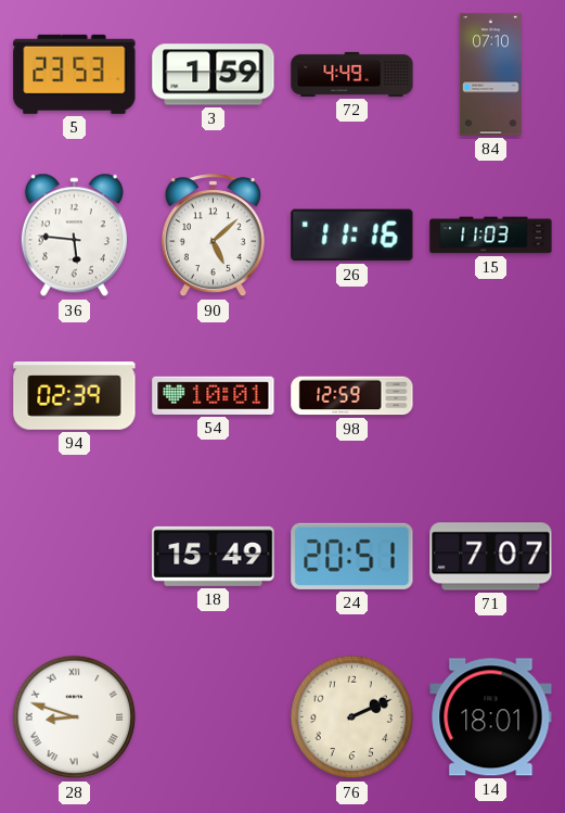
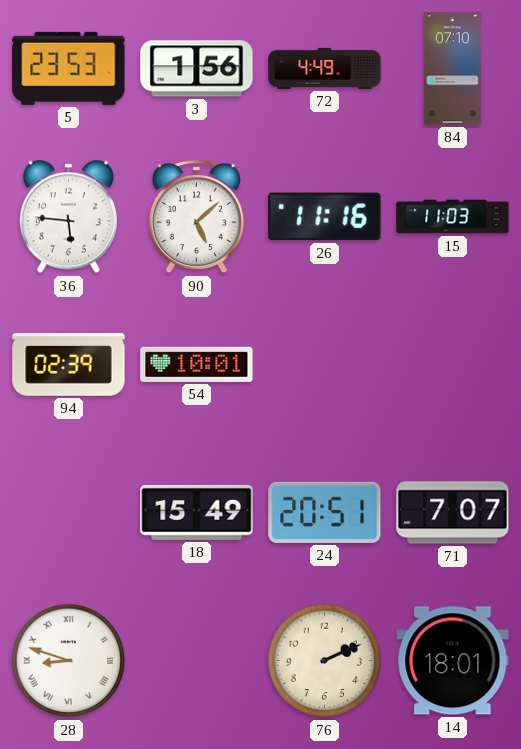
3: 1:59 -> 1:56
98: 12:59 -> none
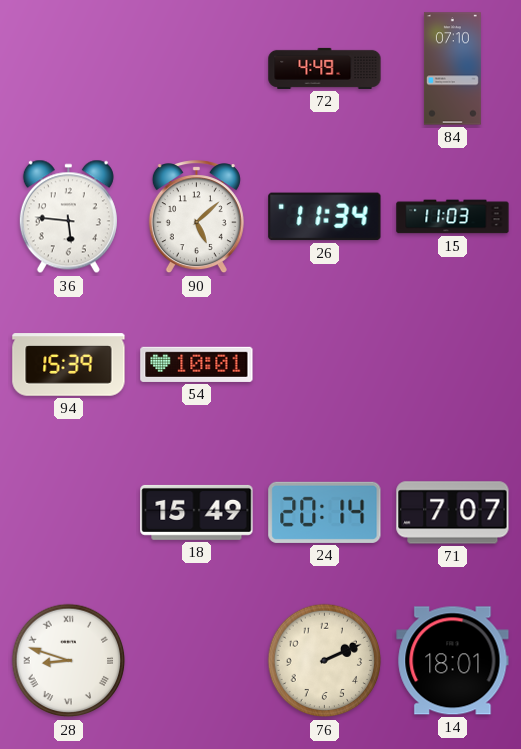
5: 23:53 -> none
3: 1:56 -> none
26: 11:16 -> 11:34
94: 02:39 -> 15:39
24: 20:51 -> 20:14
